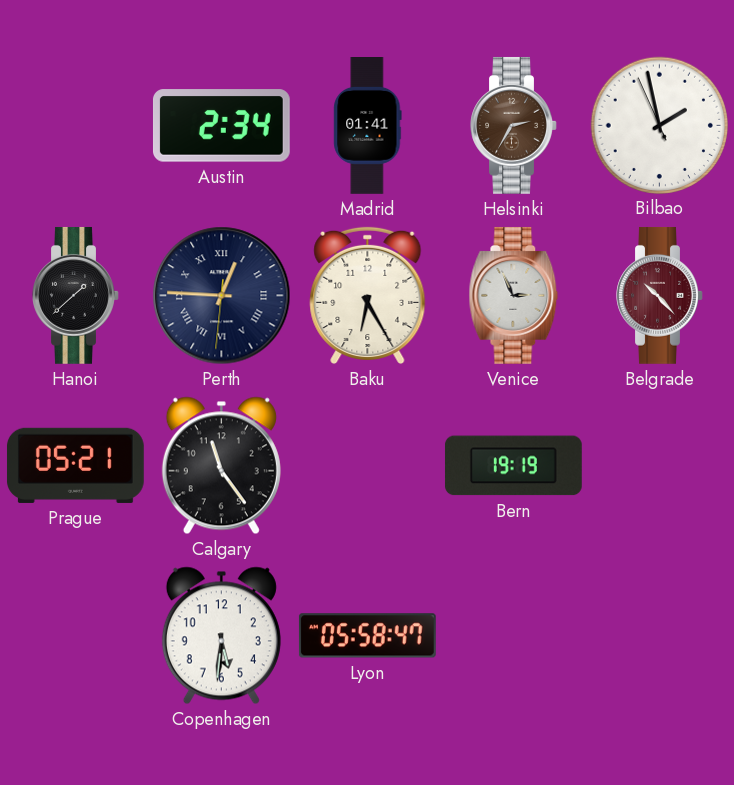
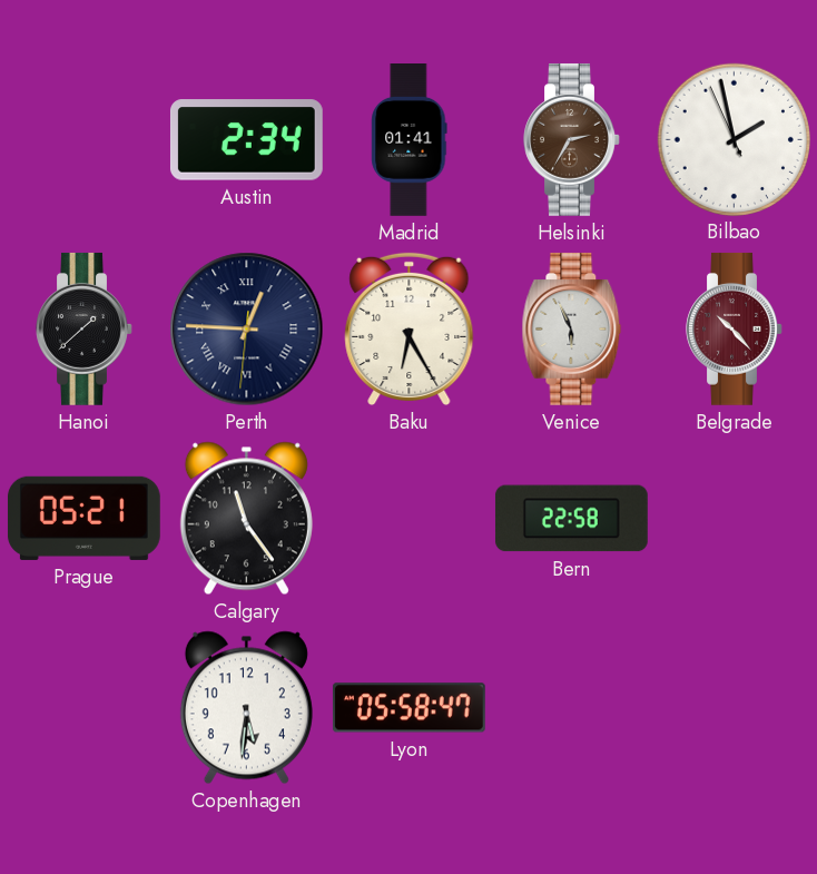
Venice: 2:56 -> 5:56
Bern: 19:19 -> 22:58
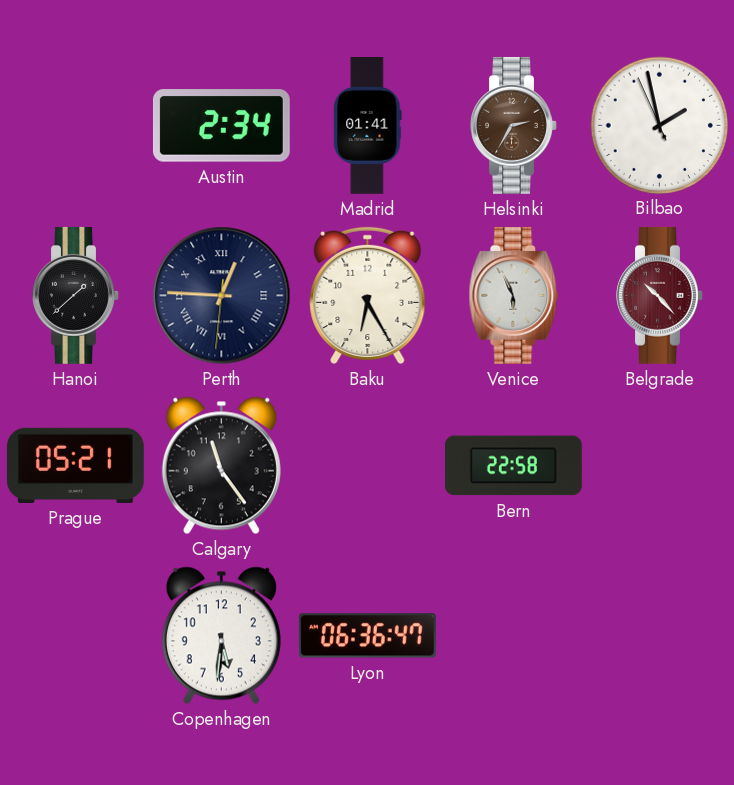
Lyon: 05:58 -> 06:36
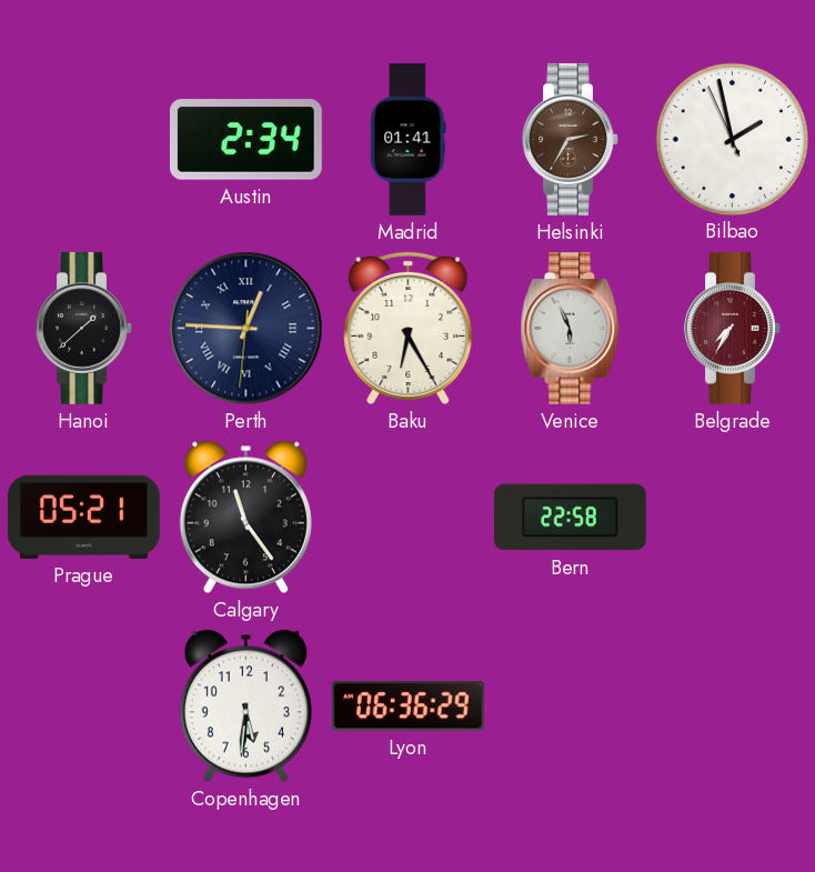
Belgrade: 10:23 -> 7:35
Lyon: 06:36:47 -> 06:36:29
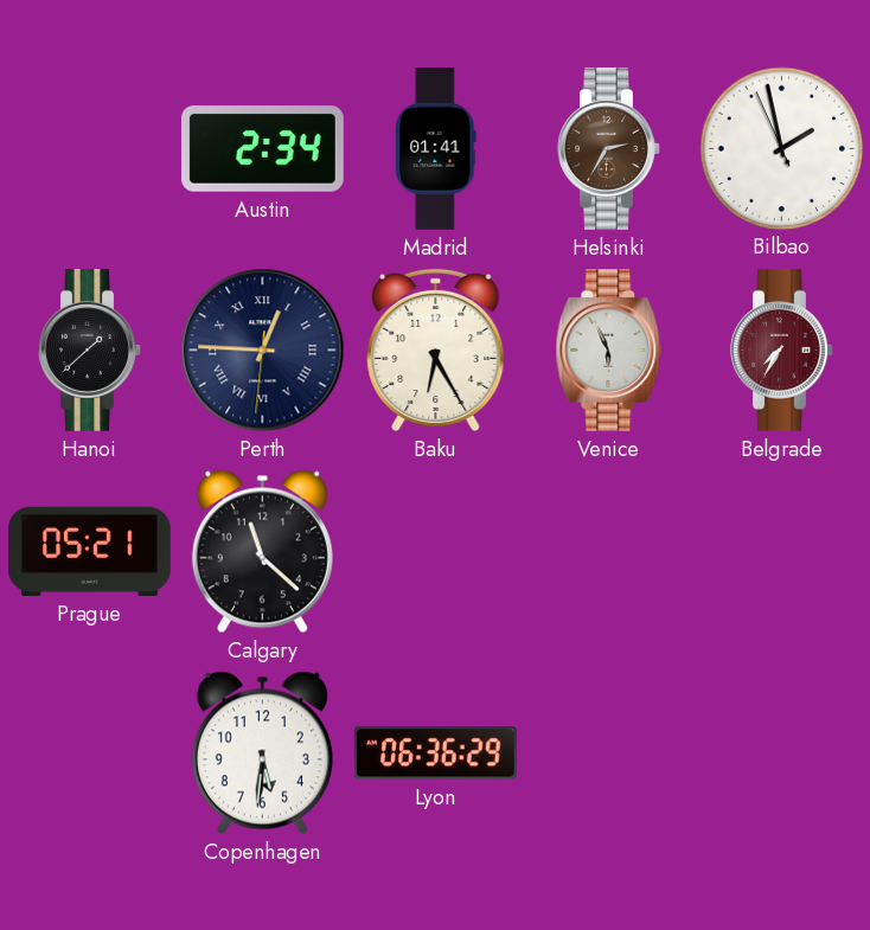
Calgary: 11:24 -> 11:22
Bern: 22:58 -> none
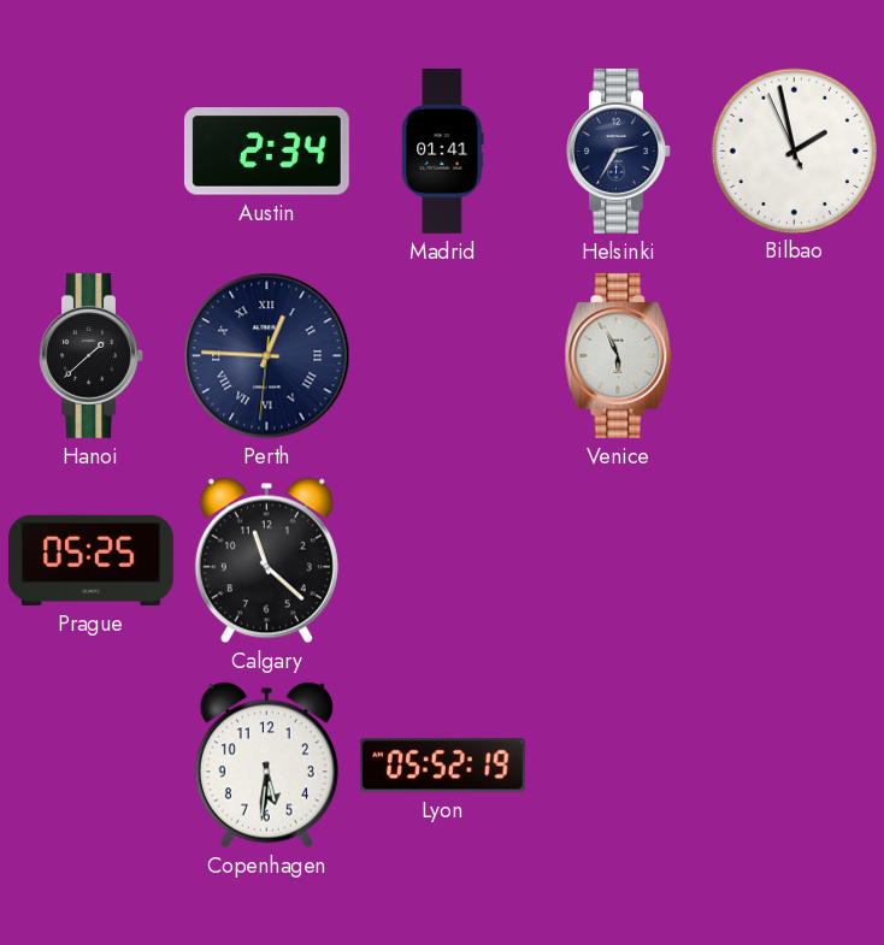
Helsinki dial: brown -> navy
Baku: 6:25 -> none
Belgrade: 7:35 -> none
Prague: 05:21 -> 05:25
Lyon: 06:36 -> 05:52
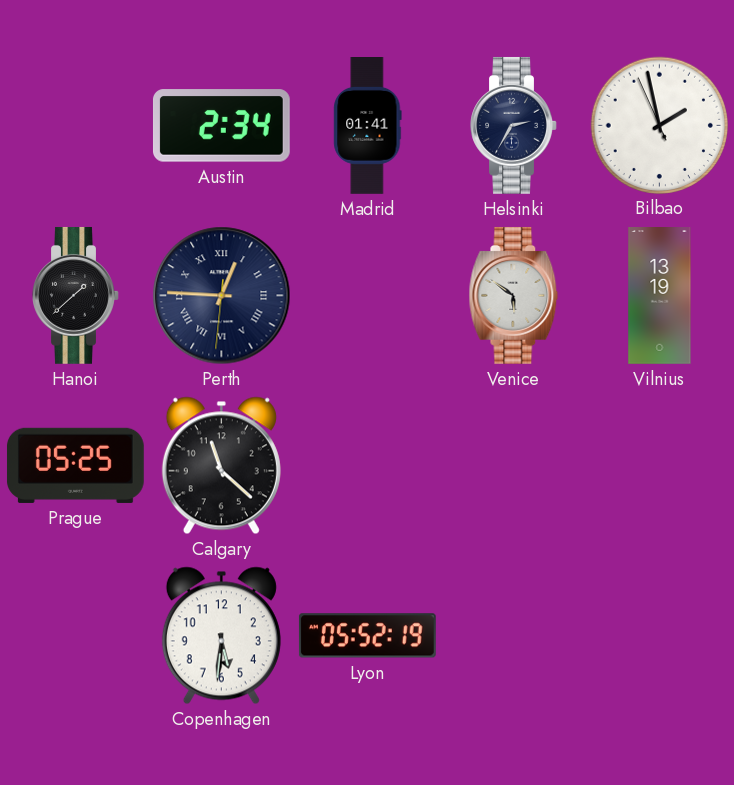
Venice: 5:56 -> 5:51
Vilnius: none -> 13:19
